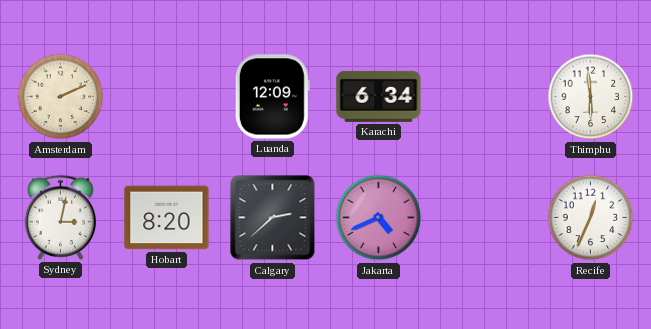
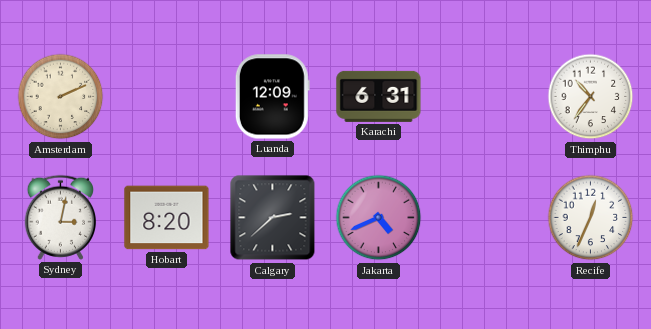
Karachi: 6:34 -> 6:31
Thimphu: 5:59 -> 10:36
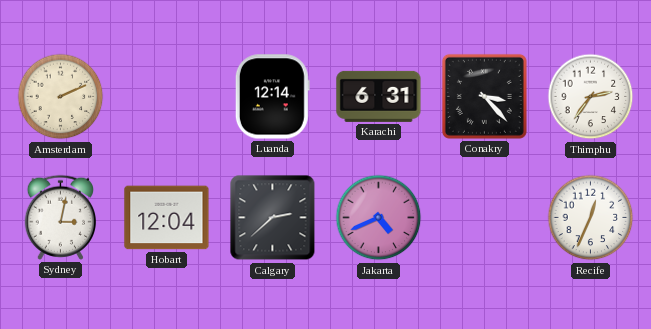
Luanda: 12:09 -> 12:14
Conakry: none -> 3:23
Thimphu: 10:36 -> 2:36
Hobart: 8:20 -> 12:04
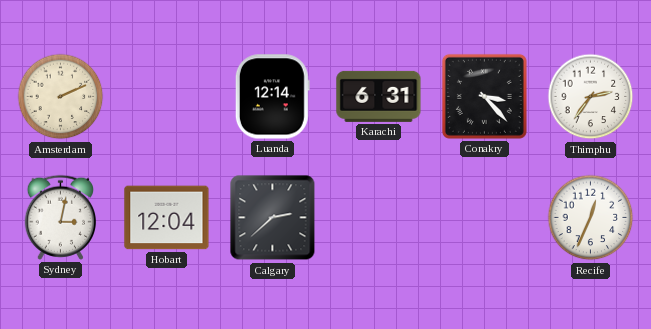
Jakarta: 4:41 -> none
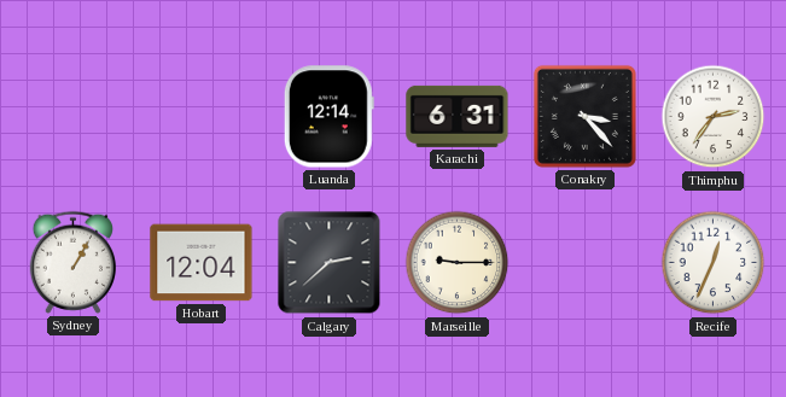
Amsterdam: 2:11 -> none
Sydney: 3:02 -> 1:05
Marseille: none -> 9:15
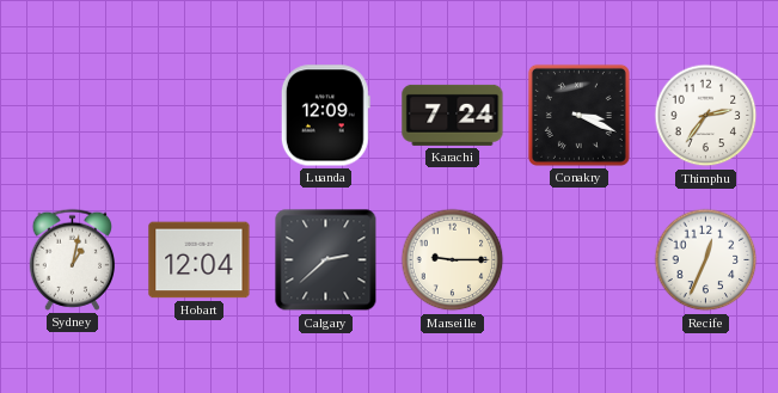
Luanda: 12:14 -> 12:09
Karachi: 6:31 -> 7:24
Conakry: 3:23 -> 3:19
Sydney: 1:05 -> 1:02
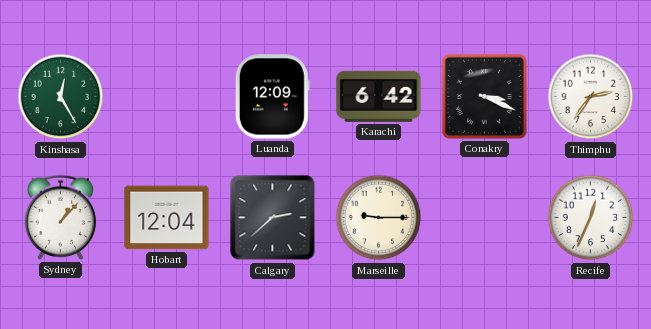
Kinshasa: none -> 12:25
Karachi: 7:24 -> 6:42
Sydney: 1:02 -> 1:07
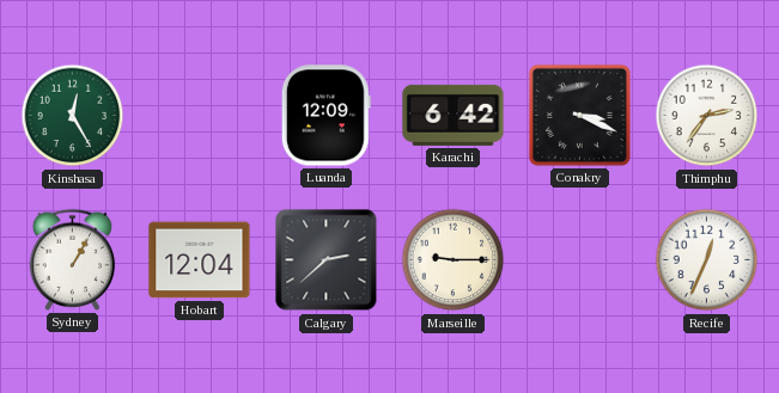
Sydney: 1:07 -> 1:05
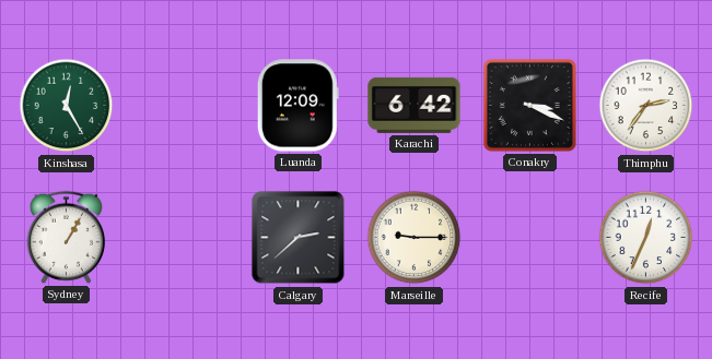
Hobart: 12:04 -> none
